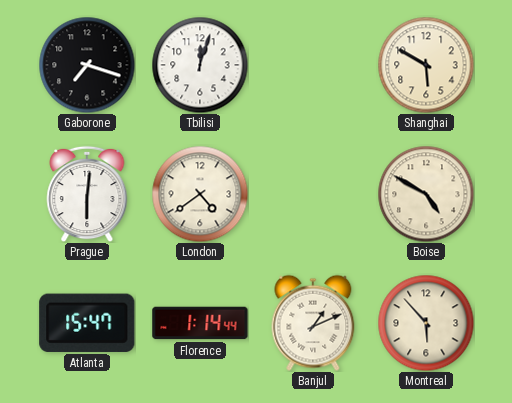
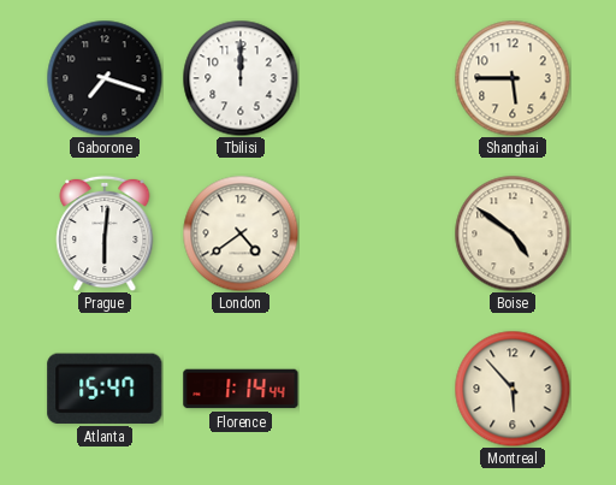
Tbilisi: 12:03 -> 12:00
Shanghai: 5:50 -> 5:45
Boise: 4:50 -> 4:51
Banjul: 1:11 -> none
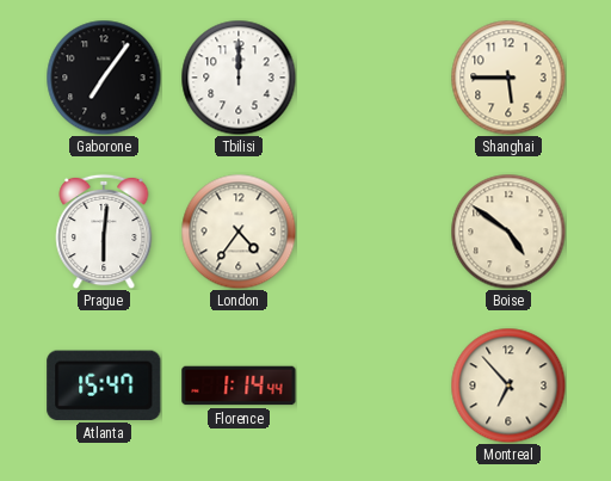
Gaborone: 7:18 -> 7:06
London: 4:39 -> 4:36
Montreal: 5:53 -> 6:53
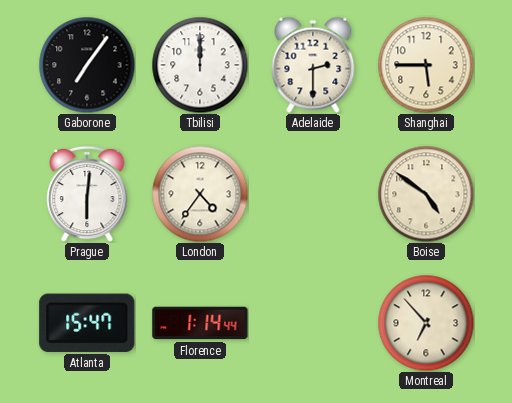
Adelaide: none -> 2:30
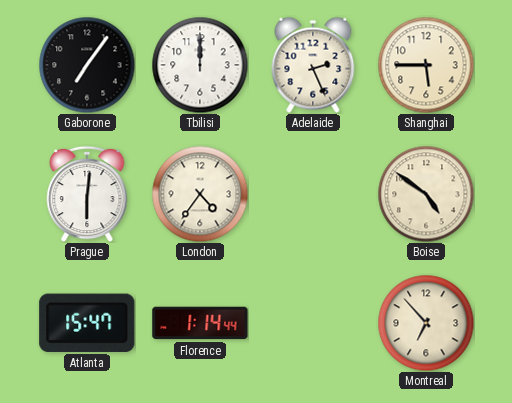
Adelaide: 2:30 -> 2:26
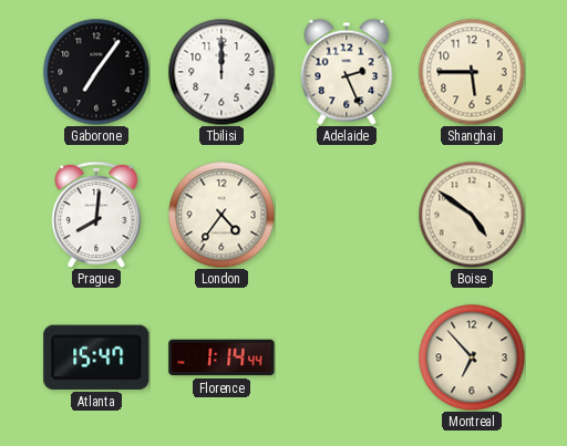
Prague: 6:01 -> 8:01
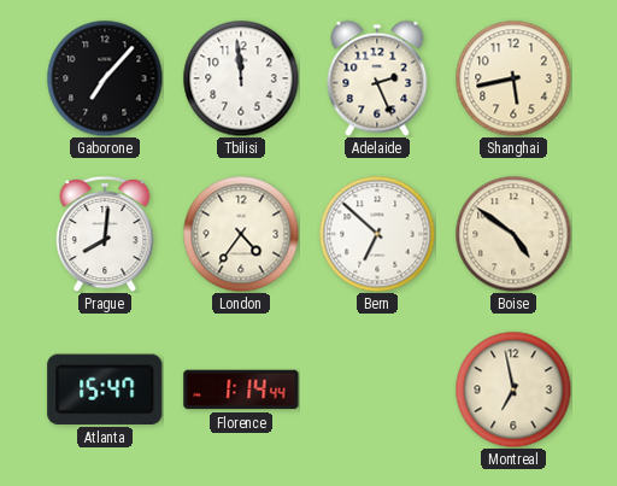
Gaborone: 7:06 -> 7:07
Tbilisi: 12:00 -> 11:59
Shanghai: 5:45 -> 5:43
Bern: none -> 6:52
Montreal: 6:53 -> 6:58
